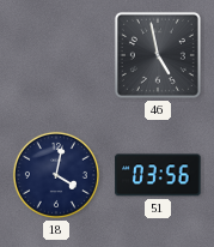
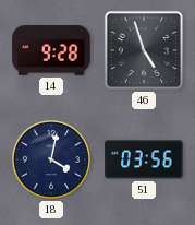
14: none -> 9:28
46: 4:58 -> 4:57
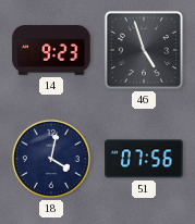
14: 9:28 -> 9:23
51: 03:56 -> 07:56
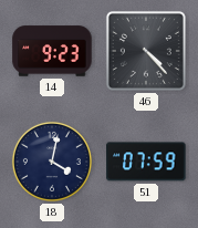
46: 4:57 -> 4:23
51: 07:56 -> 07:59
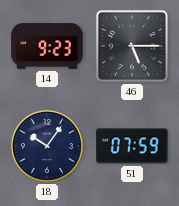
46: 4:23 -> 5:15
18: 4:02 -> 10:06
